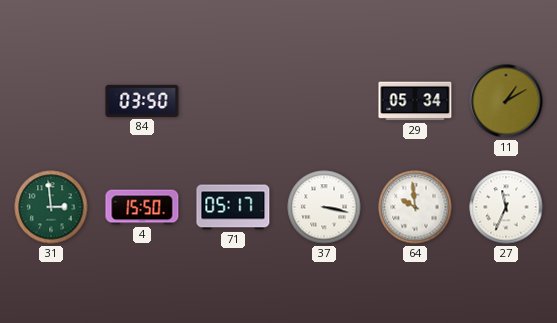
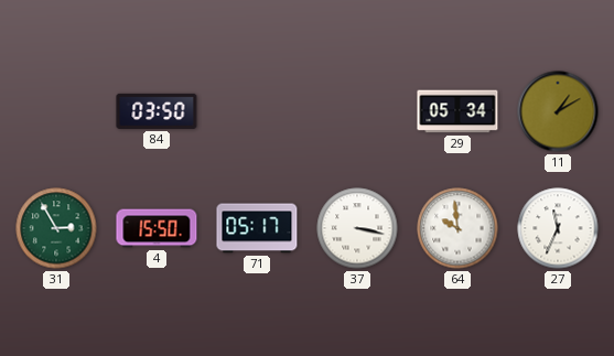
31: 2:59 -> 2:55
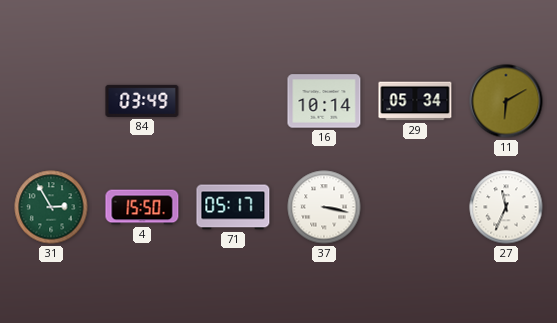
84: 03:50 -> 03:49
16: none -> 10:14
11: 1:10 -> 6:10
64: 9:59 -> none
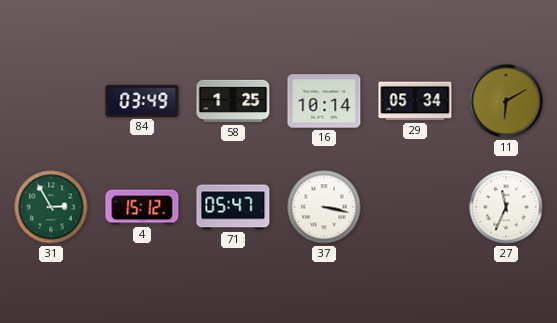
58: none -> 1:25
4: 15:50 -> 15:12
71: 05:17 -> 05:47
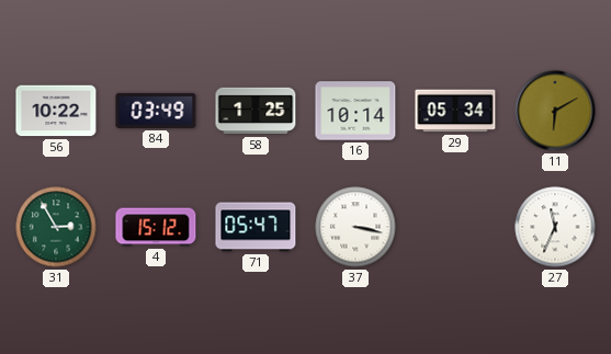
56: none -> 10:22
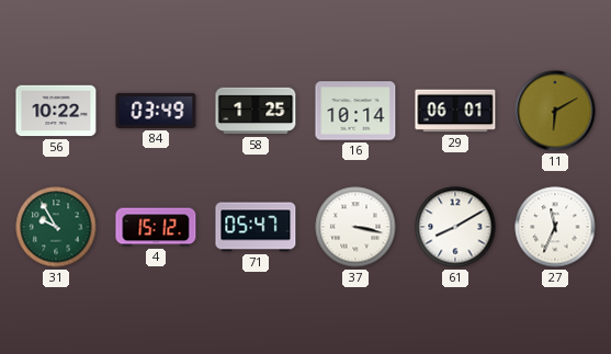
29: 05:34 -> 06:01
31: 2:55 -> 9:55
61: none -> 8:10
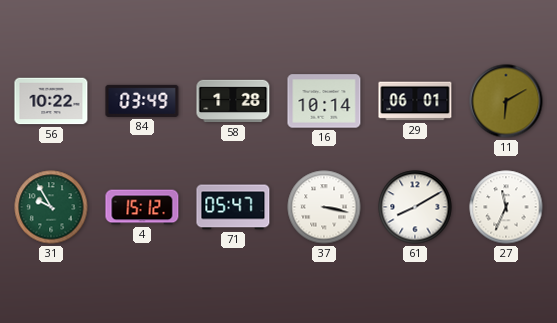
58: 1:25 -> 1:28
